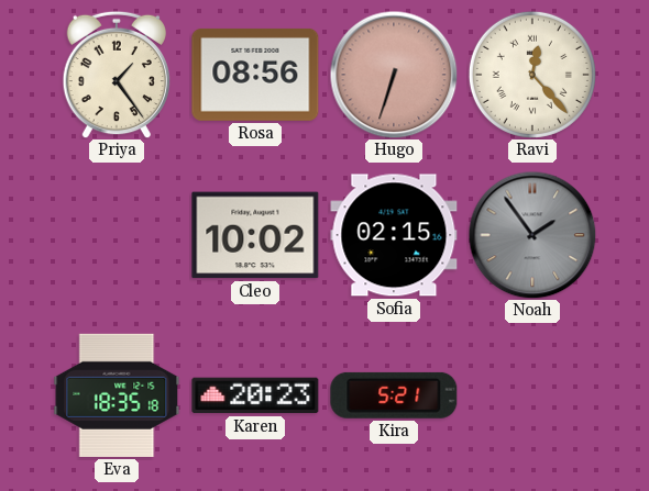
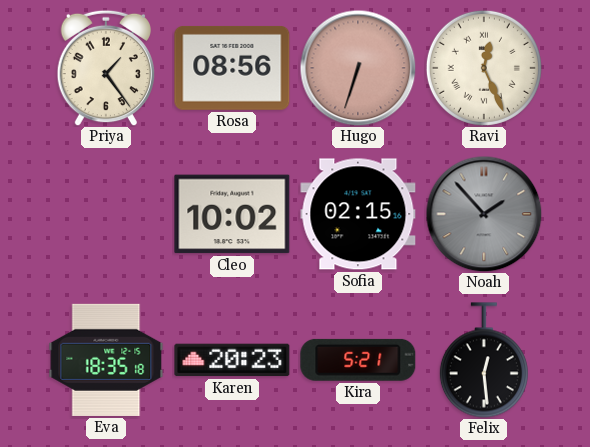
Ravi: 12:23 -> 12:26
Noah: 1:54 -> 1:53
Felix: none -> 12:29
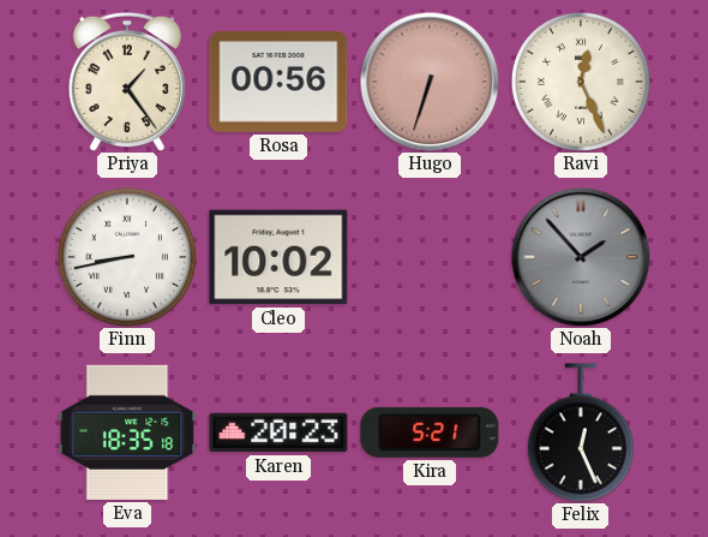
Rosa: 08:56 -> 00:56
Finn: none -> 8:43
Sofia: 02:15 -> none
Felix: 12:29 -> 12:26
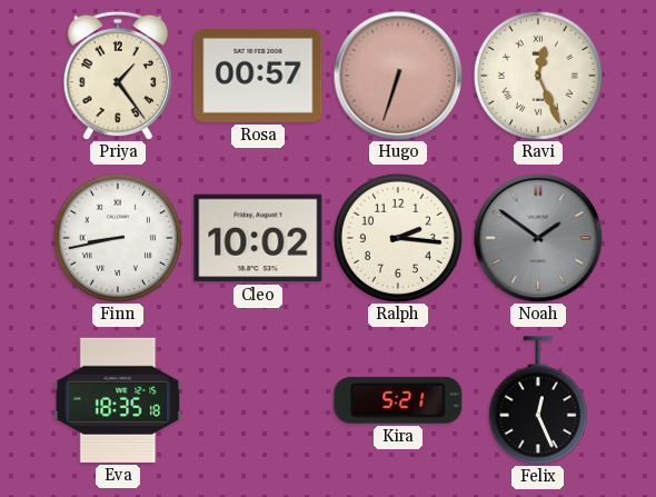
Rosa: 00:56 -> 00:57
Ralph: none -> 2:16
Noah: 1:53 -> 1:51
Karen: 20:23 -> none
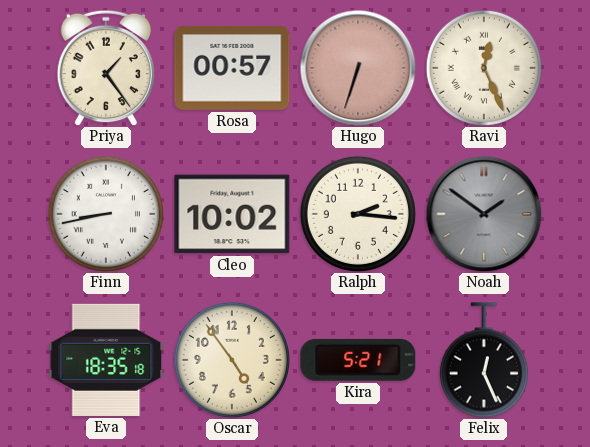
Oscar: none -> 4:54
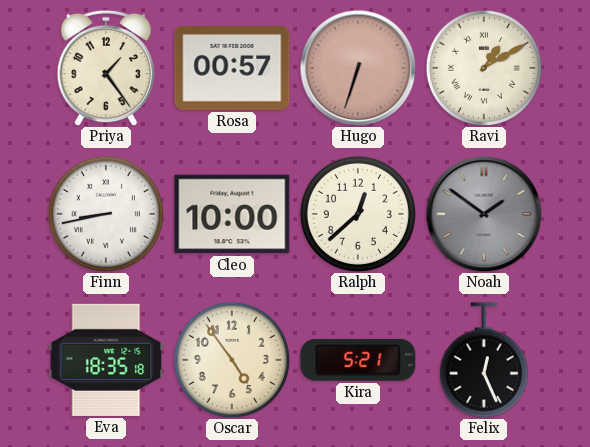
Ravi: 12:26 -> 1:10
Cleo: 10:02 -> 10:00
Ralph: 2:16 -> 12:38
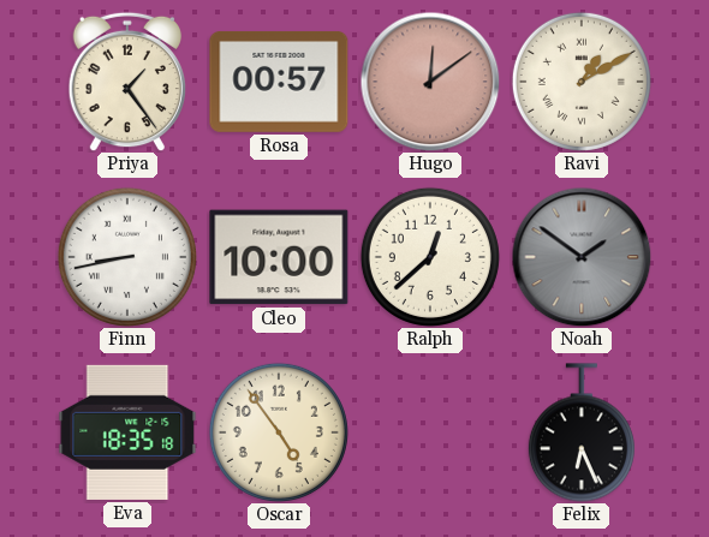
Hugo: 6:33 -> 12:09
Kira: 5:21 -> none
Felix: 12:26 -> 6:26
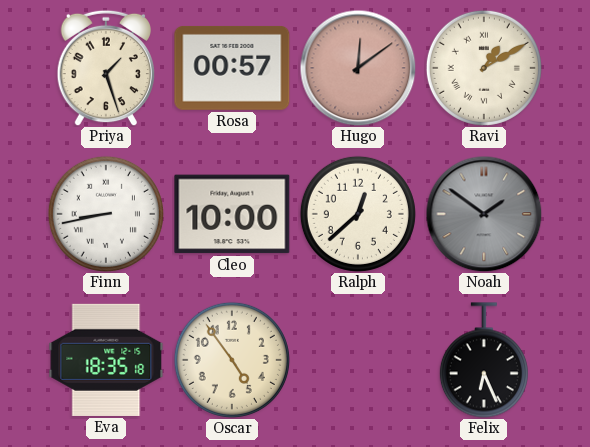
Priya: 1:24 -> 1:27
